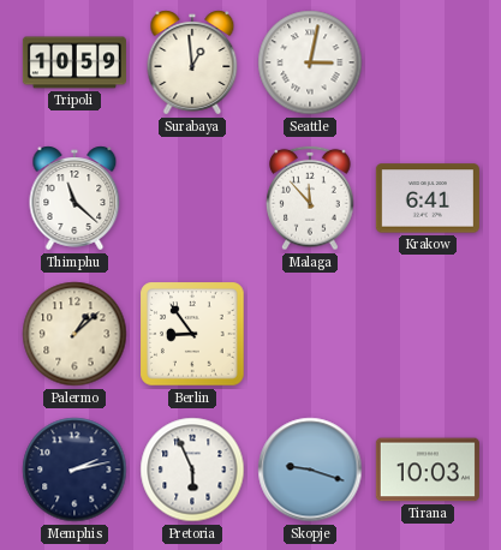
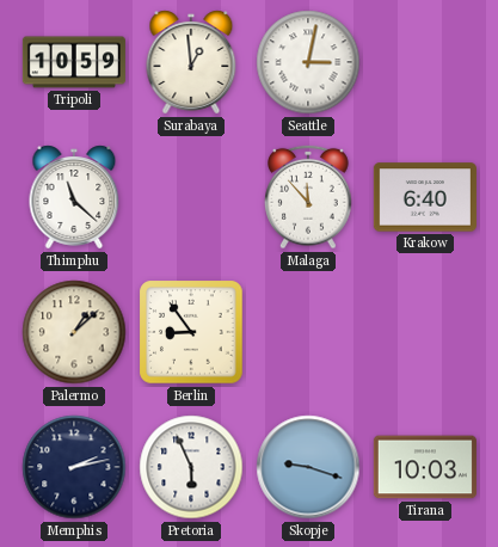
Krakow: 6:41 -> 6:40
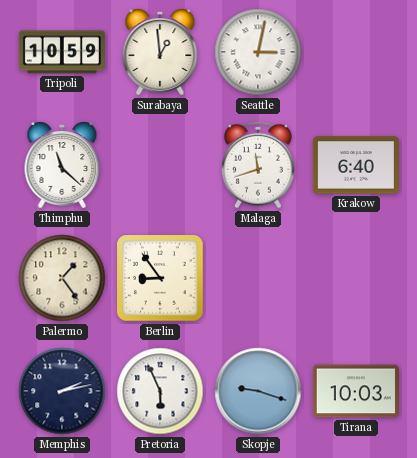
Malaga: 11:53 -> 11:42
Palermo: 1:08 -> 1:24
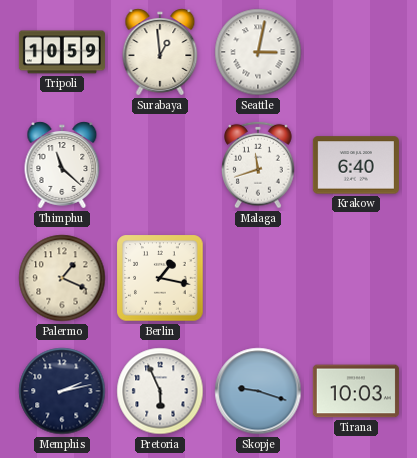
Palermo: 1:24 -> 1:19
Berlin: 8:54 -> 1:17
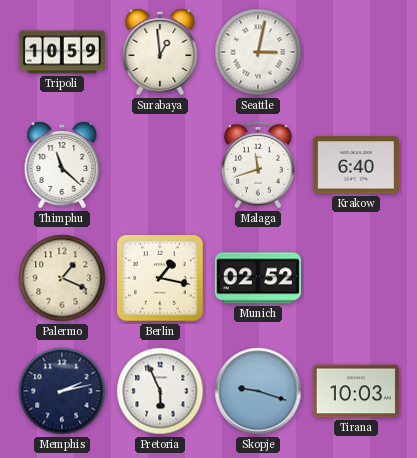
Munich: none -> 02:52
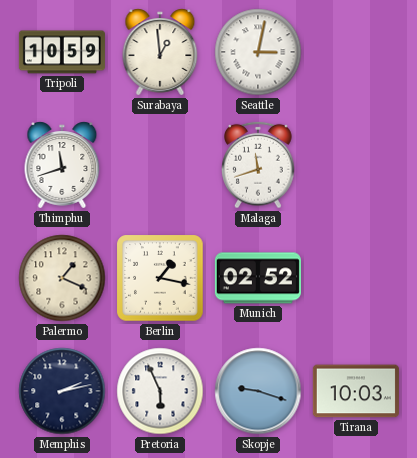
Thimphu: 11:22 -> 11:42
Krakow: 6:40 -> none
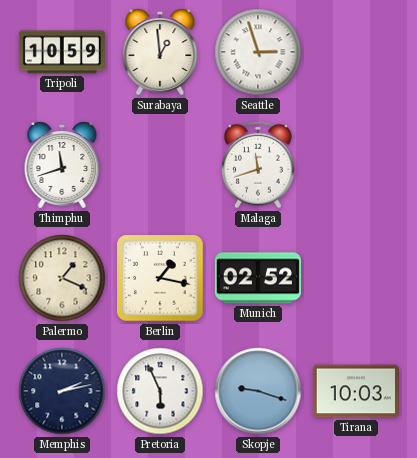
Seattle: 3:02 -> 2:57
